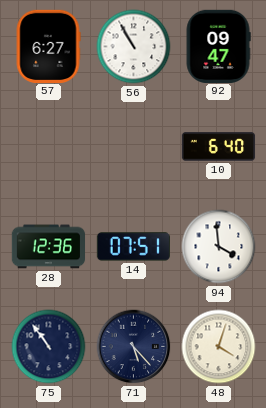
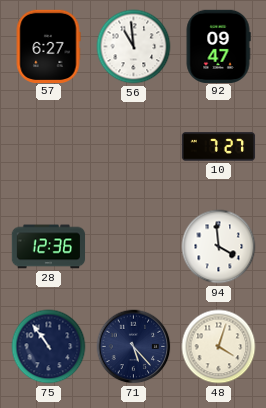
56: 10:55 -> 10:59
10: 6:40 -> 7:27
14: 07:51 -> none
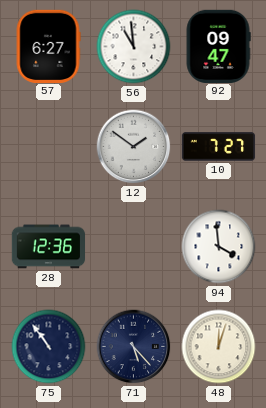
12: none -> 1:51
48: 4:03 -> 12:03
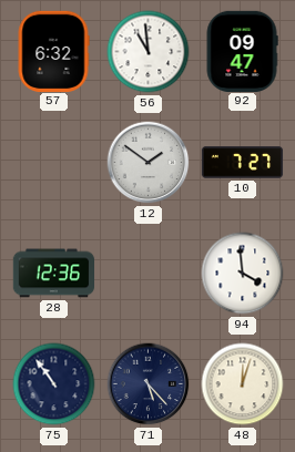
57: 6:27 -> 6:32
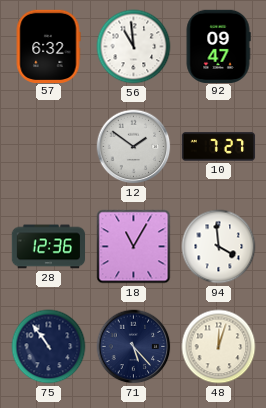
18: none -> 11:05
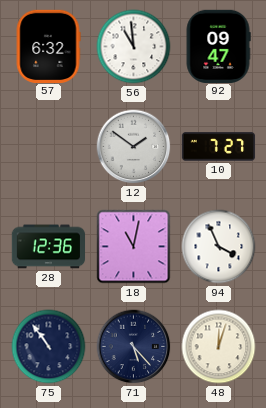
18: 11:05 -> 11:02
94: 3:59 -> 3:56
